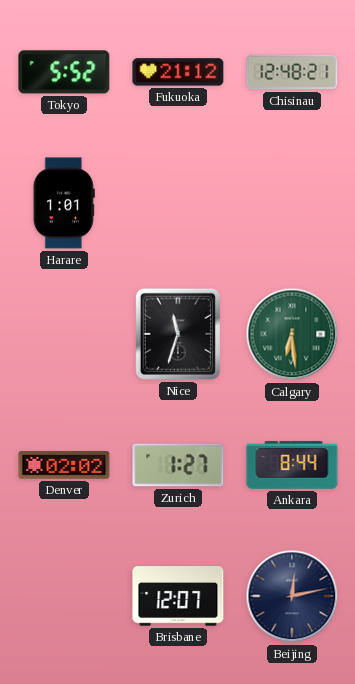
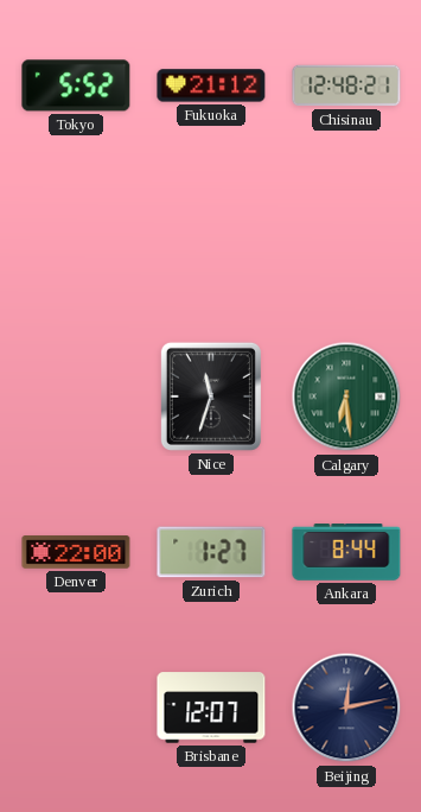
Harare: 1:01 -> none
Denver: 02:02 -> 22:00
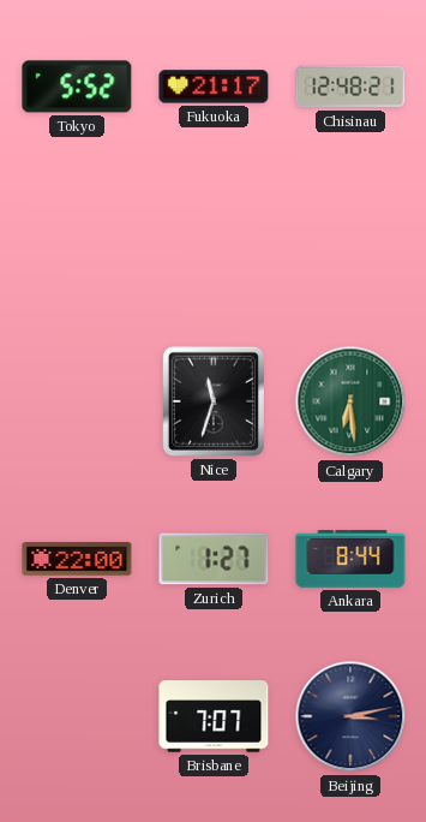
Fukuoka: 21:12 -> 21:17
Brisbane: 12:07 -> 7:07
Beijing: 12:13 -> 3:13
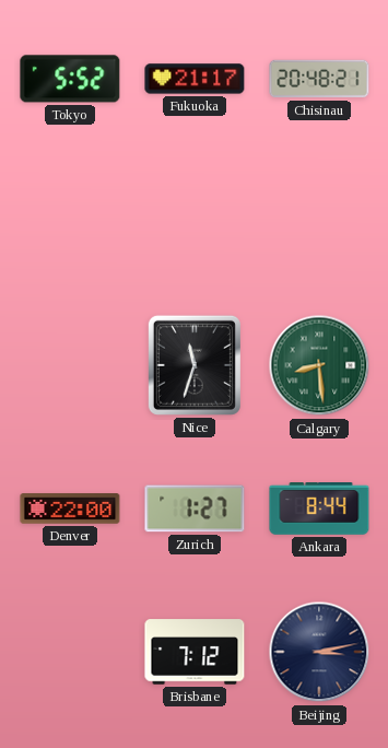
Chisinau: 12:48 -> 20:48
Calgary: 6:29 -> 8:29
Brisbane: 7:07 -> 7:12
